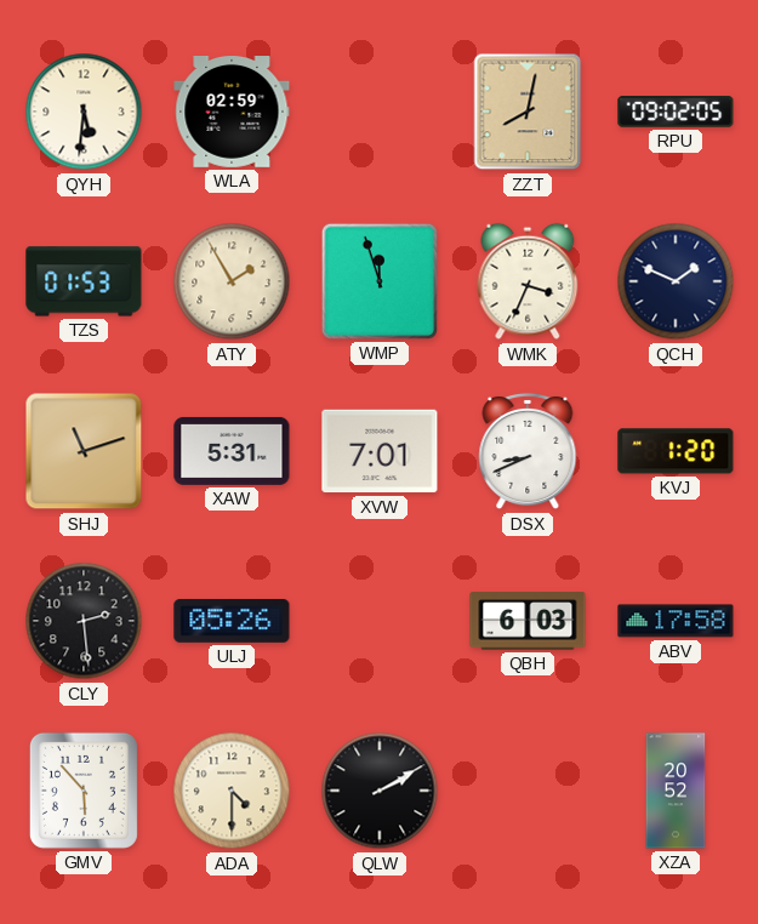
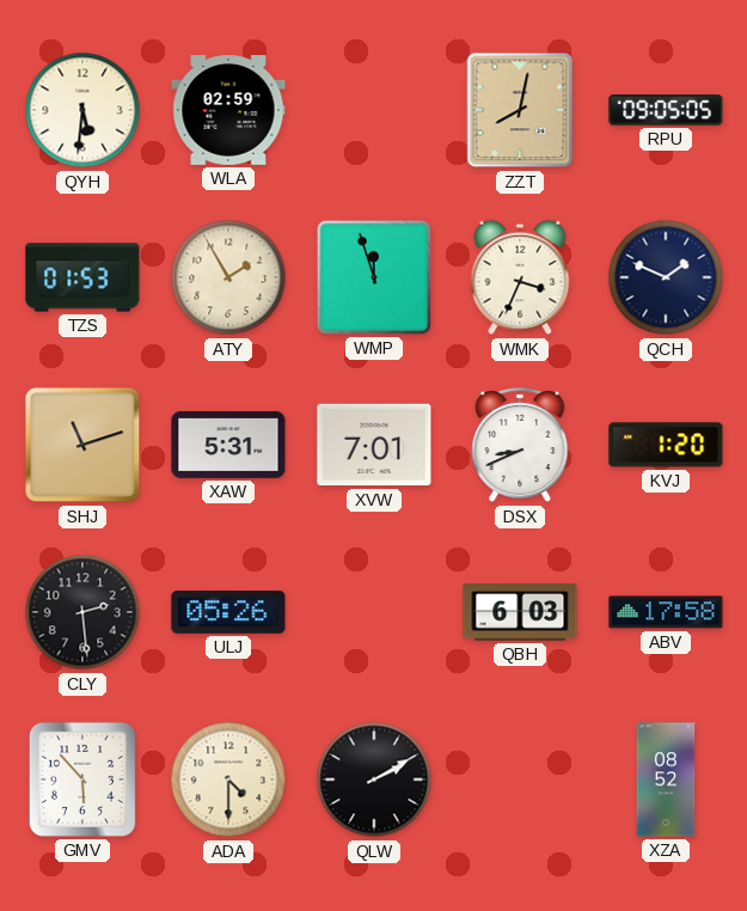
RPU: 09:02 -> 09:05
XZA: 20:52 -> 08:52
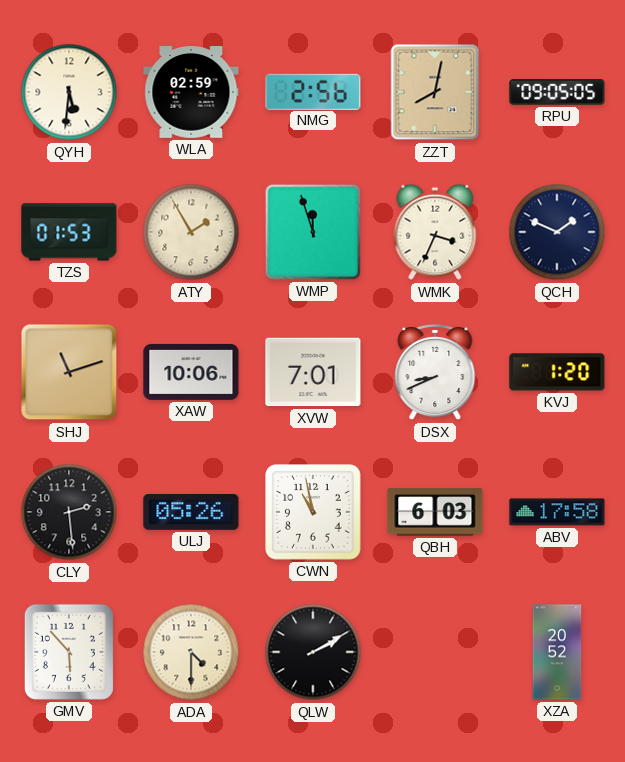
NMG: none -> 2:56
XAW: 5:31 -> 10:06
CWN: none -> 10:58
XZA: 08:52 -> 20:52
